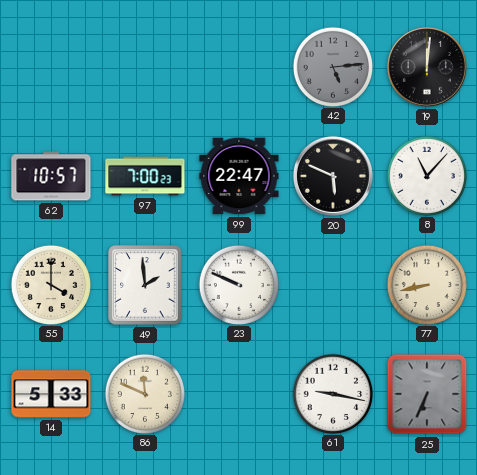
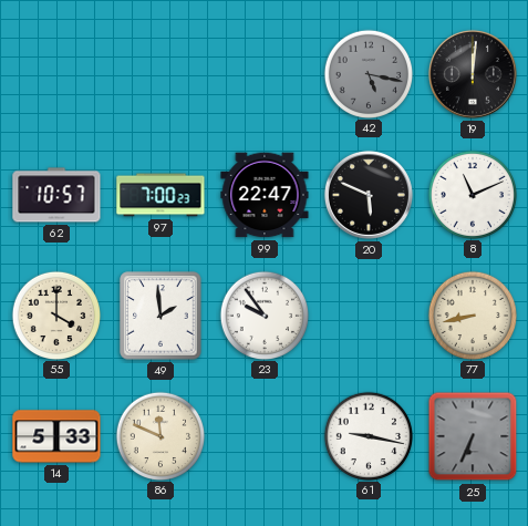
42: 5:14 -> 5:17
8: 11:07 -> 11:11
23: 9:49 -> 9:54
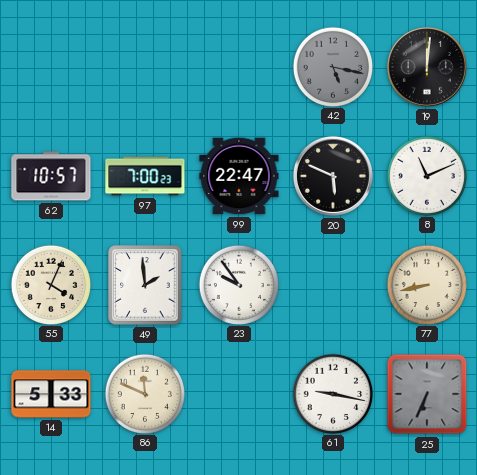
55: 4:00 -> 4:04
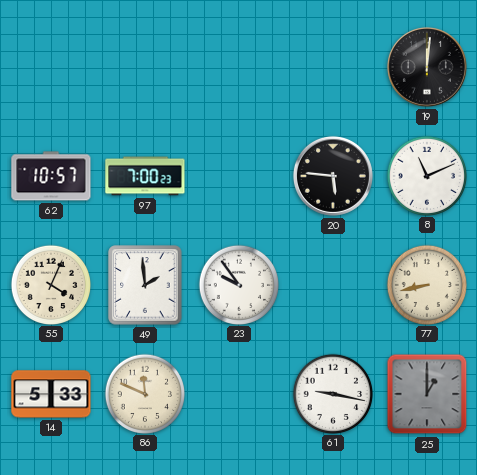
42: 5:17 -> none
99: 22:47 -> none
20: 5:49 -> 5:46
25: 6:34 -> 1:00
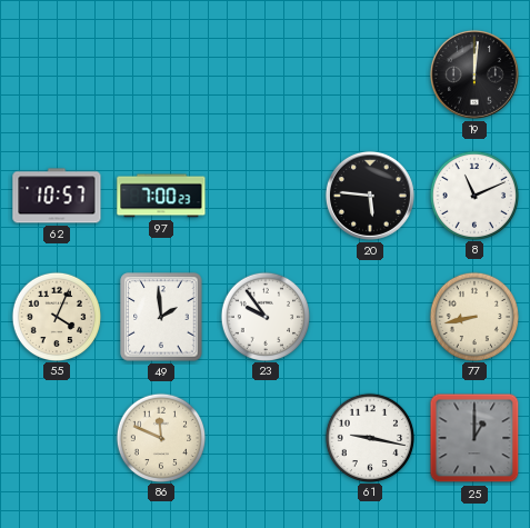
14: 5:33 -> none
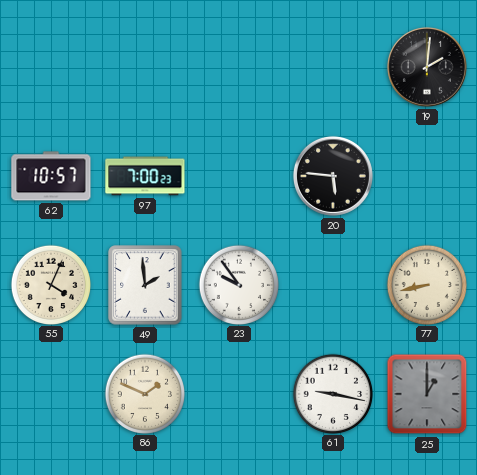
19: 12:01 -> 2:01
8: 11:11 -> none
86: 11:49 -> 1:49
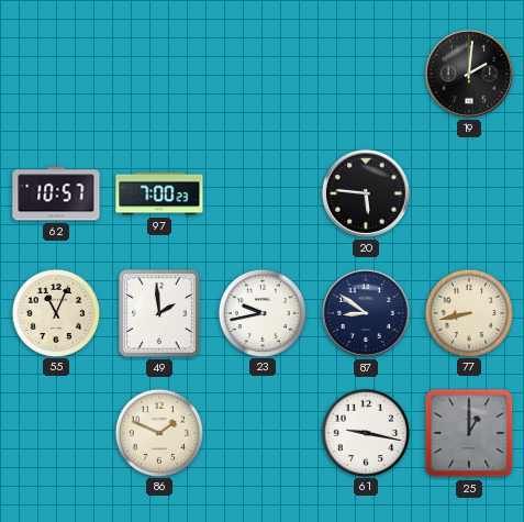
55: 4:04 -> 11:04
23: 9:54 -> 9:43
87: none -> 8:51
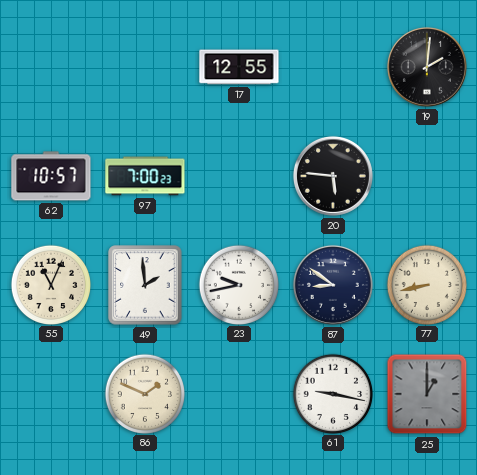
17: none -> 12:55
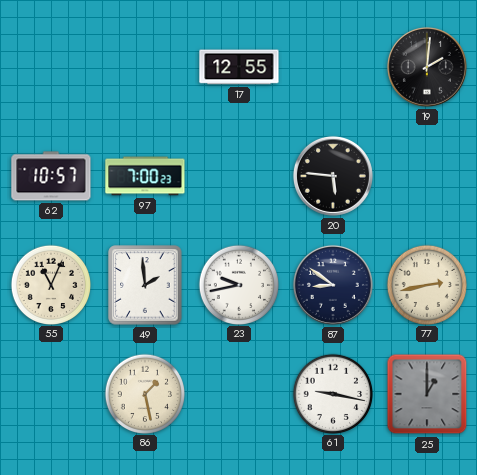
77: 8:43 -> 2:43
86: 1:49 -> 1:28
